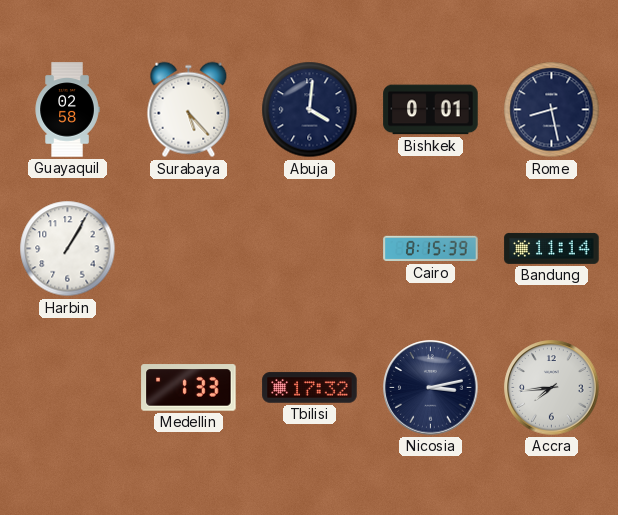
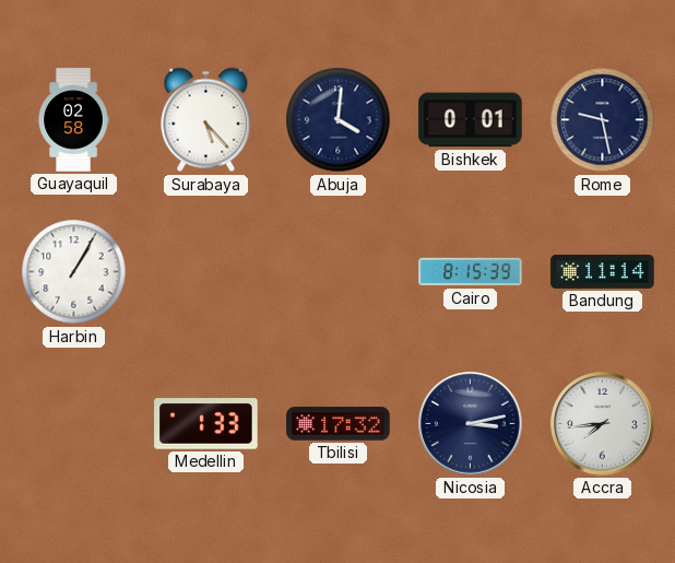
Rome: 8:28 -> 9:28
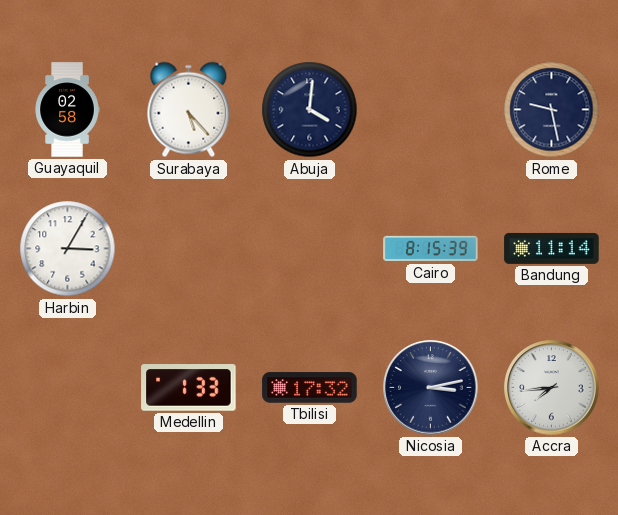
Bishkek: 0:01 -> none
Harbin: 1:05 -> 3:05
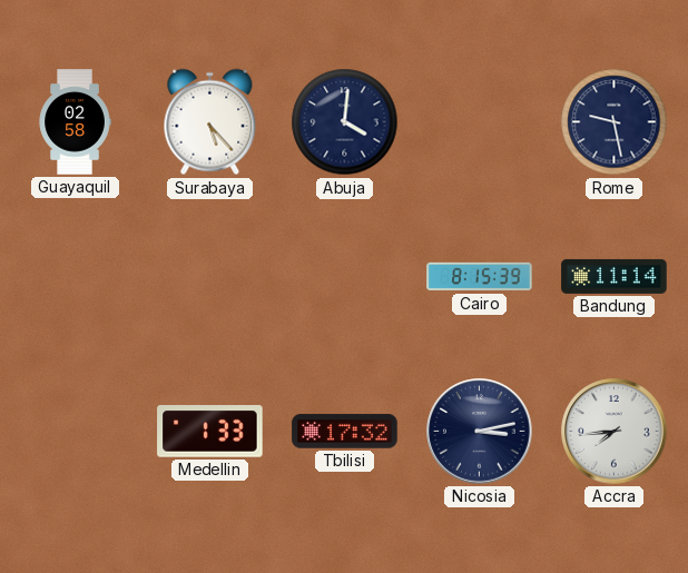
Harbin: 3:05 -> none
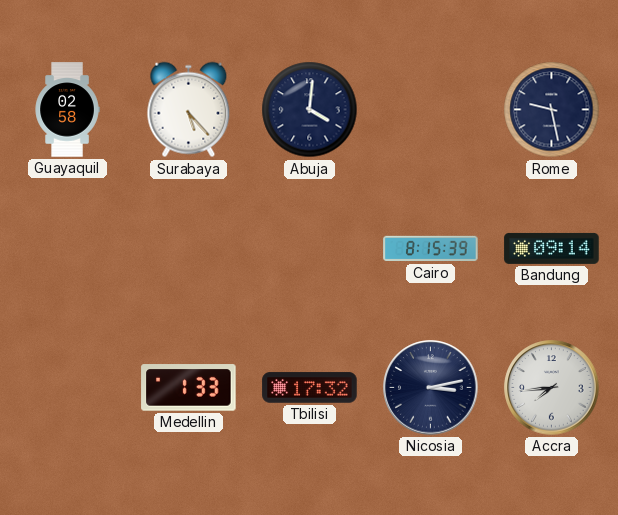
Bandung: 11:14 -> 09:14
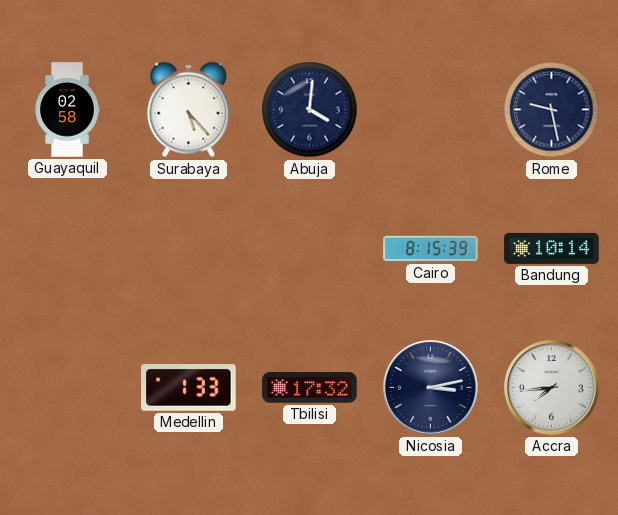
Bandung: 09:14 -> 10:14
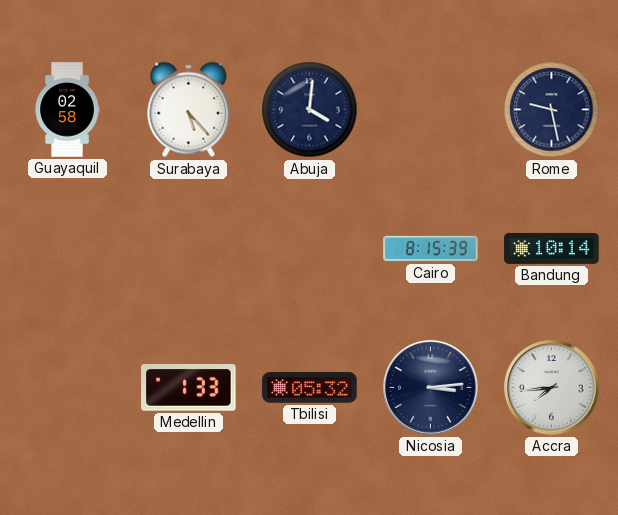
Tbilisi: 17:32 -> 05:32
Nicosia: 3:13 -> 3:14
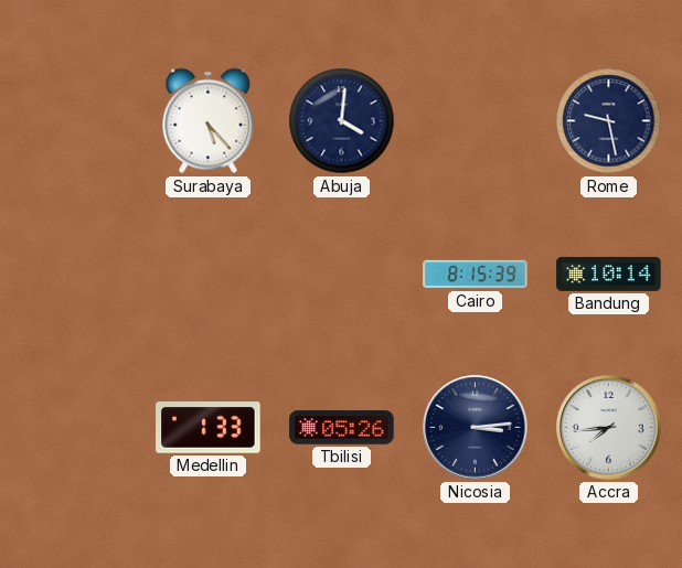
Guayaquil: 02:58 -> none
Tbilisi: 05:32 -> 05:26
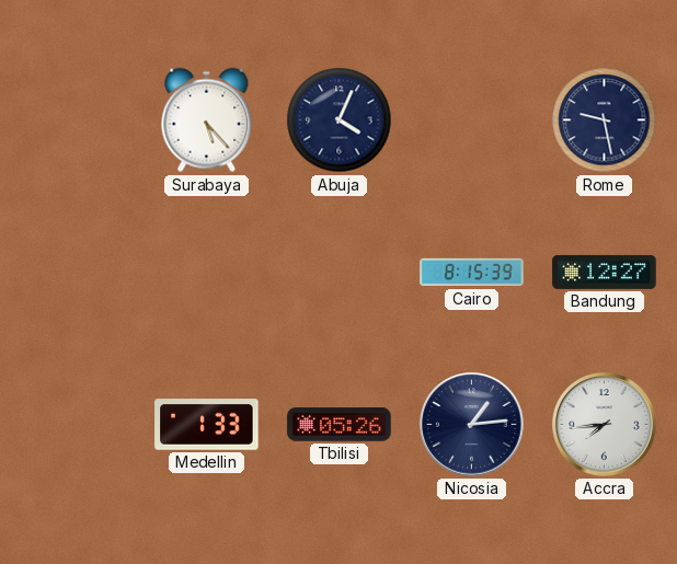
Abuja: 4:01 -> 4:04
Bandung: 10:14 -> 12:27
Nicosia: 3:14 -> 1:14
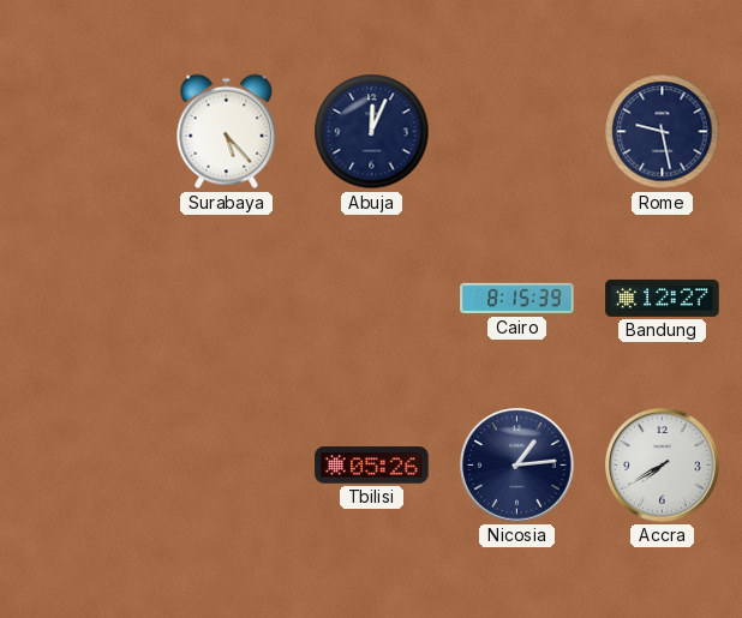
Abuja: 4:04 -> 12:04
Medellin: 1:33 -> none
Accra: 7:44 -> 7:40
